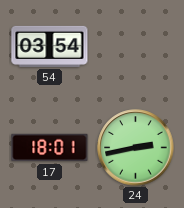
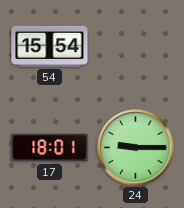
54: 03:54 -> 15:54
24: 2:43 -> 9:15
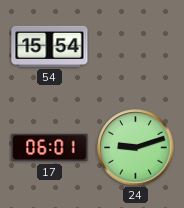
17: 18:01 -> 06:01
24: 9:15 -> 9:12
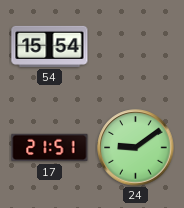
17: 06:01 -> 21:51
24: 9:12 -> 9:09
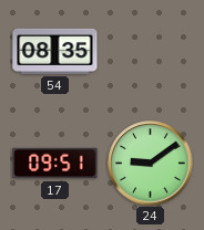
54: 15:54 -> 08:35
17: 21:51 -> 09:51
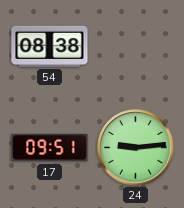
54: 08:35 -> 08:38
24: 9:09 -> 9:14
